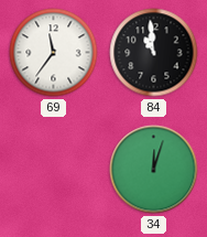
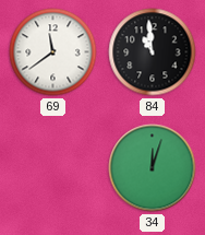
69: 11:36 -> 11:39
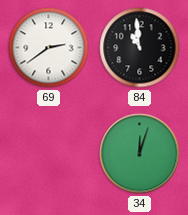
69: 11:39 -> 2:39
